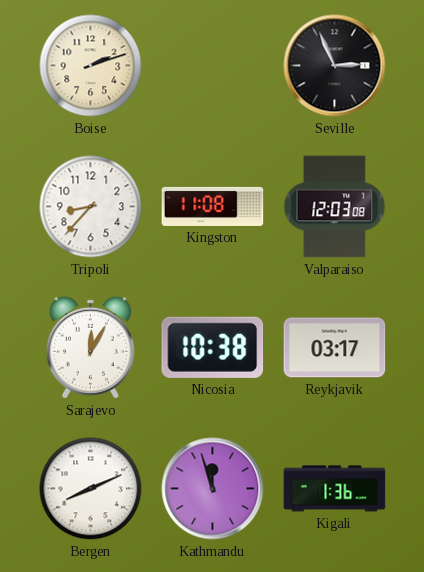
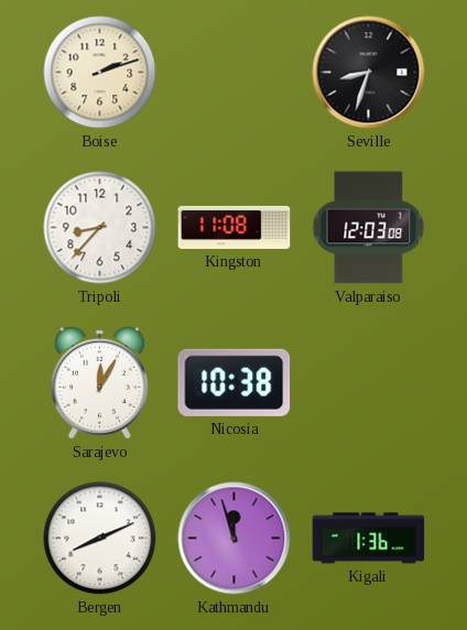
Seville: 2:56 -> 8:33
Reykjavik: 03:17 -> none
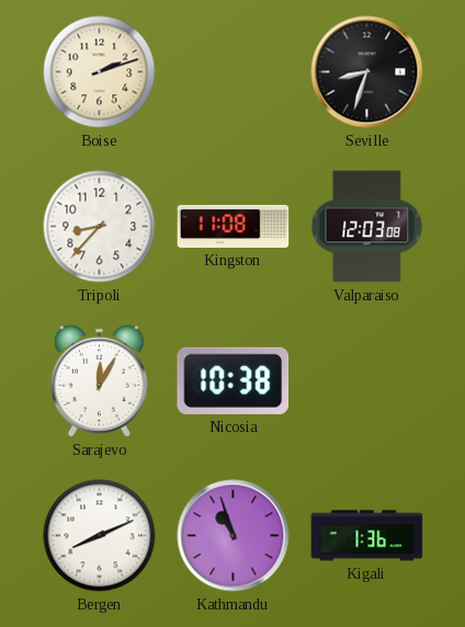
Kathmandu: 11:57 -> 10:57
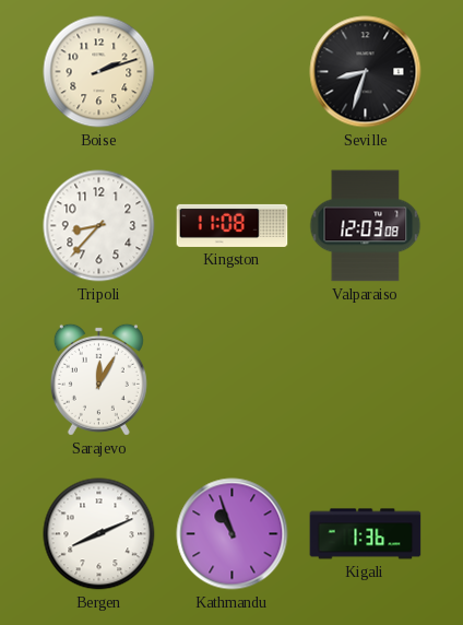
Nicosia: 10:38 -> none
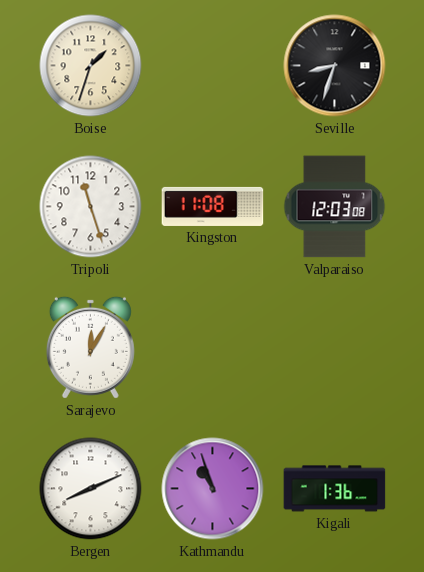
Boise: 2:12 -> 1:33
Tripoli: 8:37 -> 11:27
